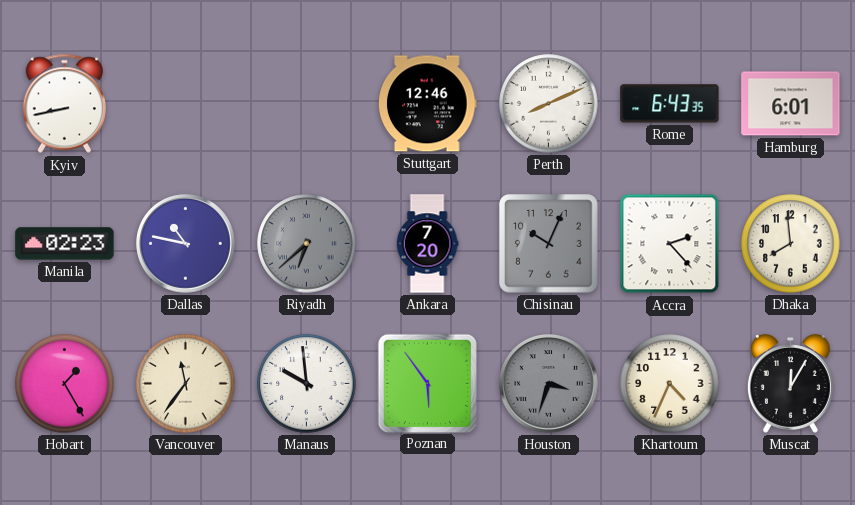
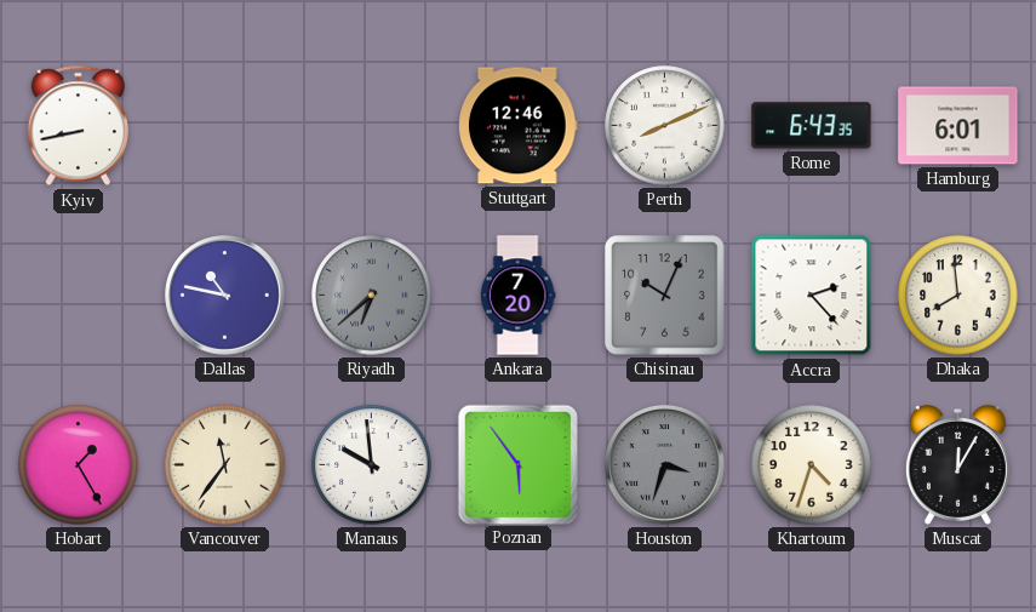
Manila: 02:23 -> none
Khartoum: 4:34 -> 4:33
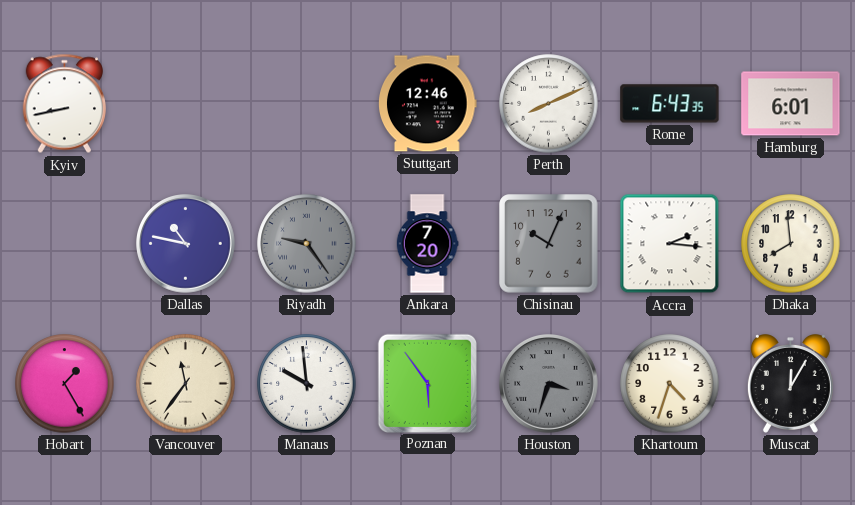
Riyadh: 6:38 -> 9:24
Accra: 2:23 -> 2:16
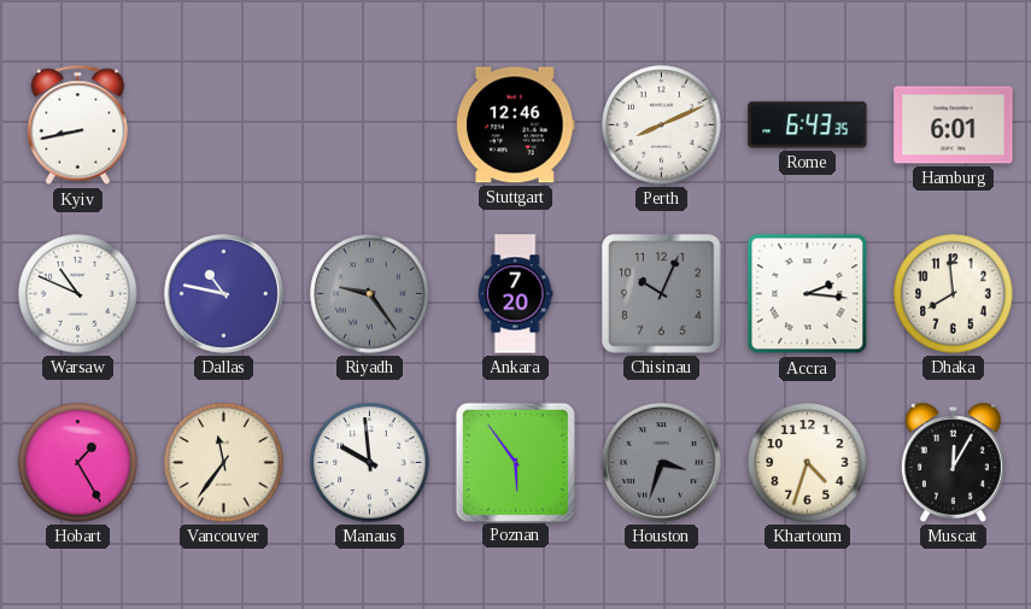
Warsaw: none -> 10:49
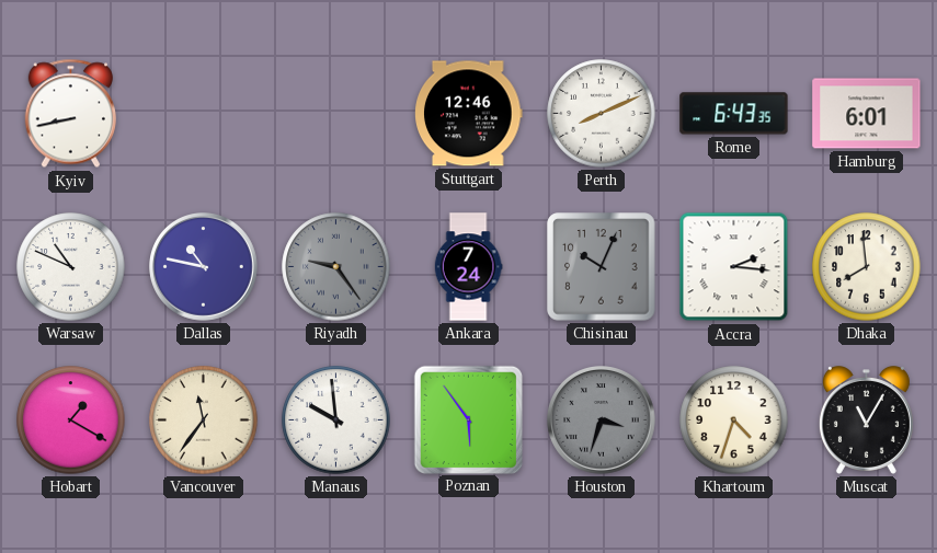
Ankara: 7:20 -> 7:24
Hobart: 1:25 -> 1:20
Muscat: 12:05 -> 11:05
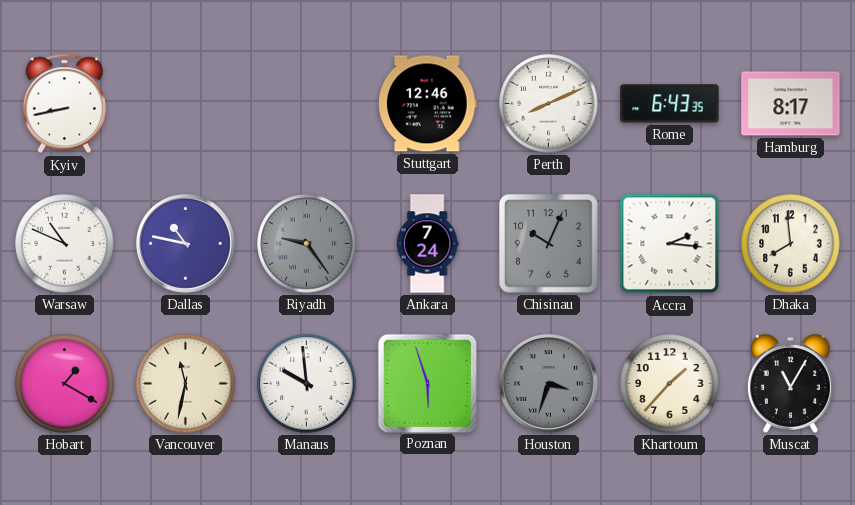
Hamburg: 6:01 -> 8:17
Vancouver: 11:36 -> 11:32
Poznan: 5:54 -> 5:57
Khartoum: 4:33 -> 1:37
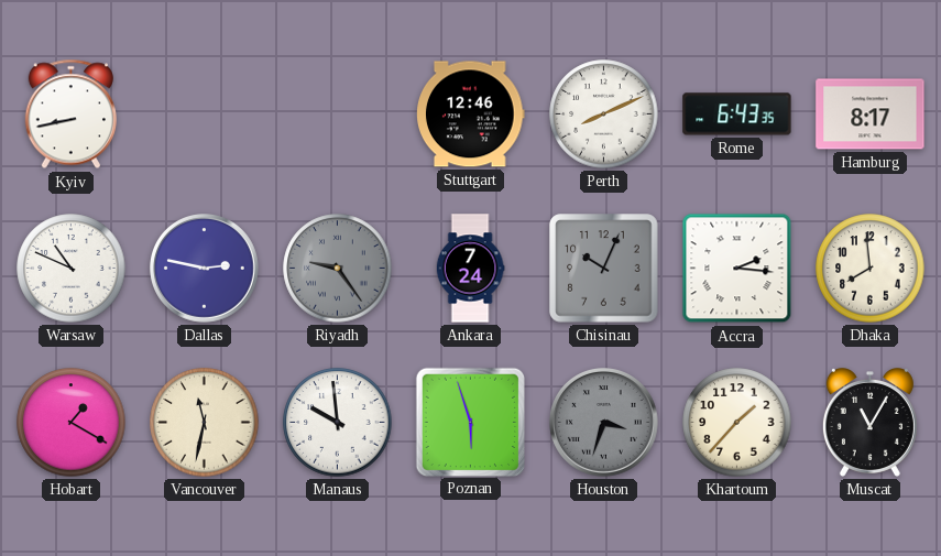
Dallas: 10:47 -> 2:47
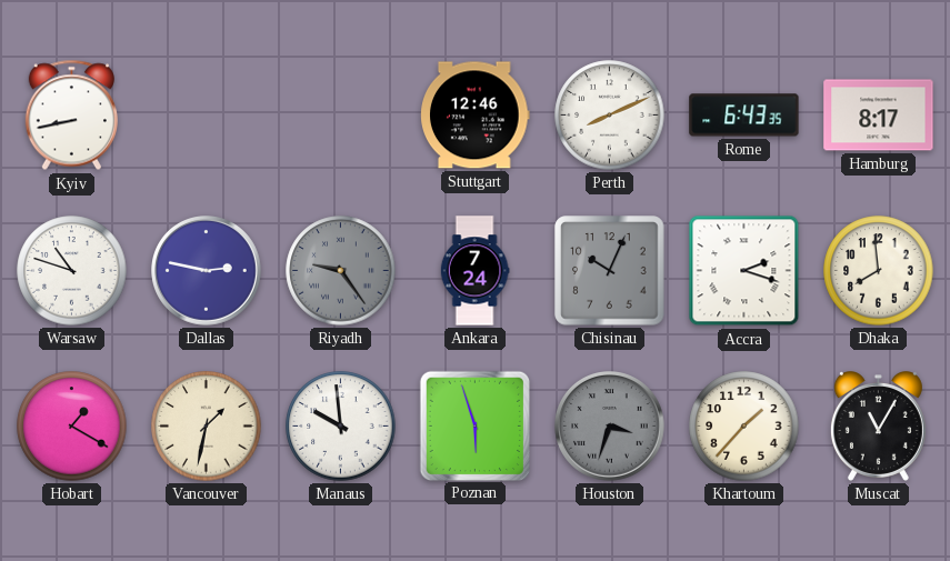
Warsaw: 10:49 -> 10:48
Accra: 2:16 -> 2:18
Vancouver: 11:32 -> 1:32
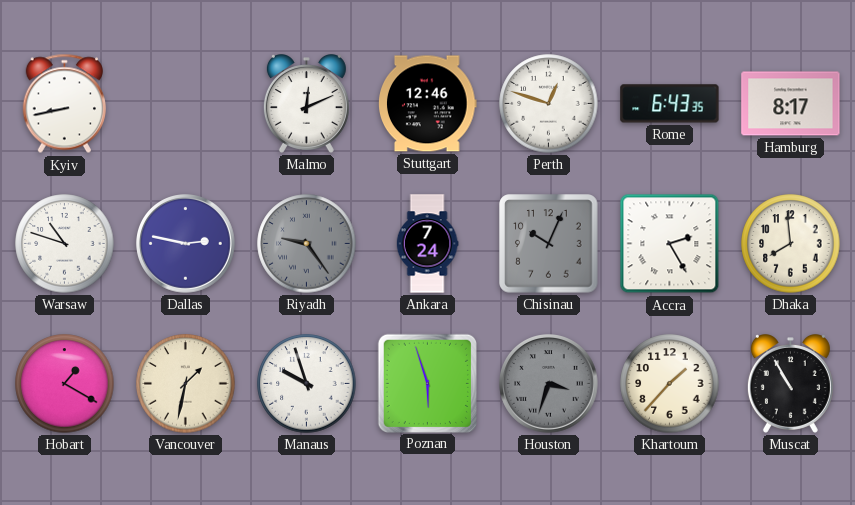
Malmo: none -> 12:11
Perth: 8:11 -> 12:48
Accra: 2:18 -> 2:25
Manaus: 9:59 -> 9:57
Muscat: 11:05 -> 10:55
